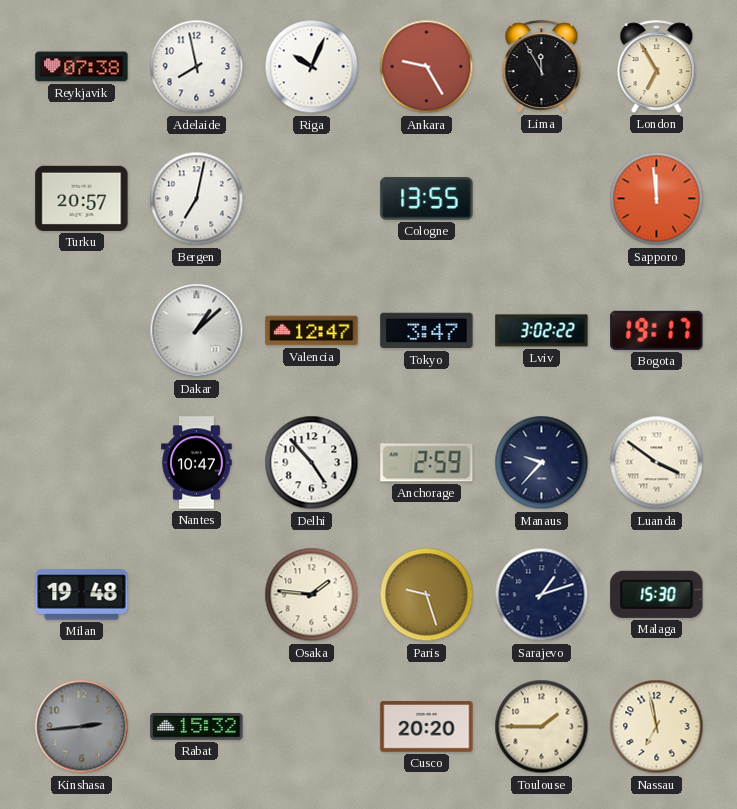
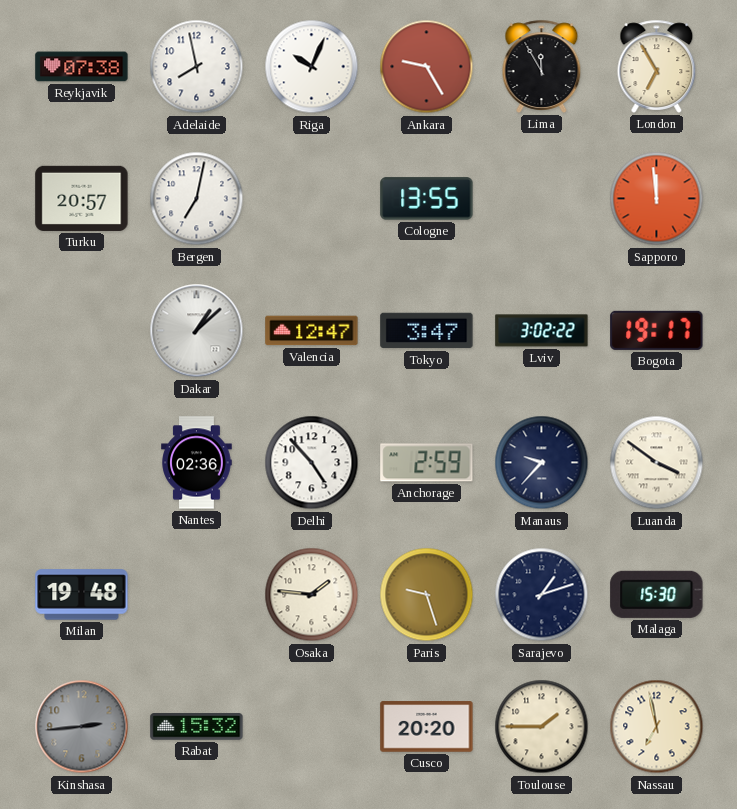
Nantes: 10:47 -> 02:36
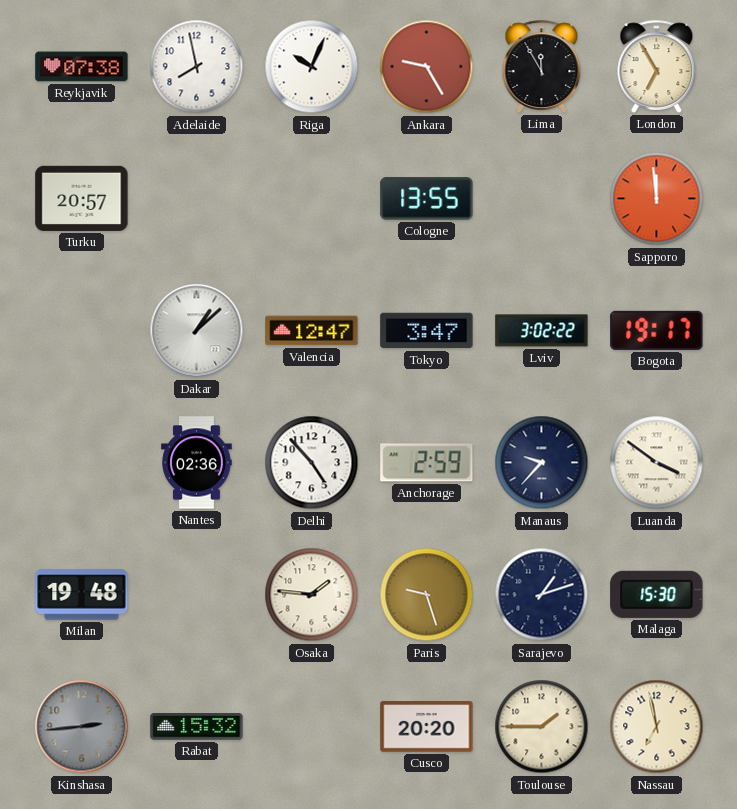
Bergen: 7:02 -> none
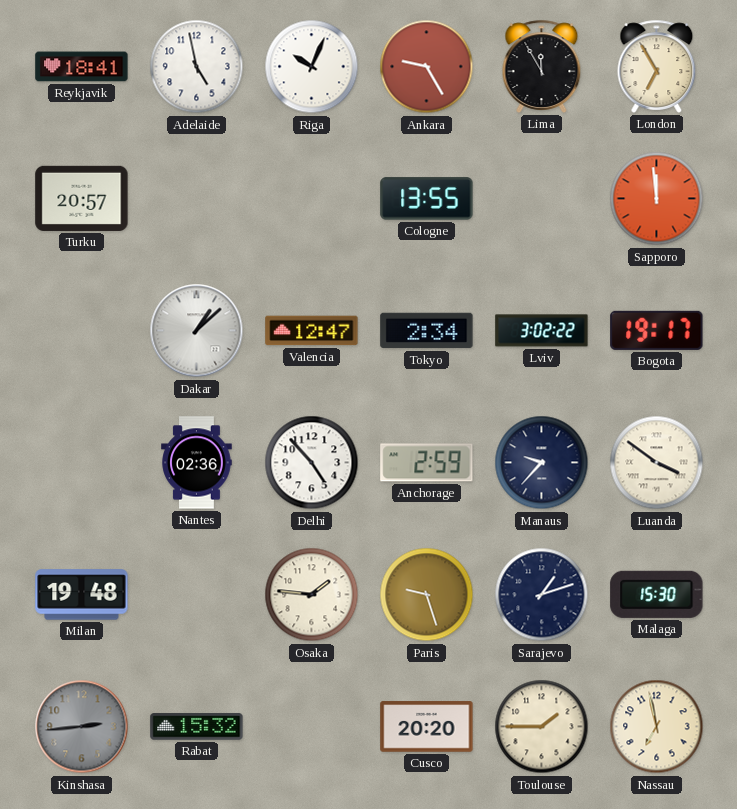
Reykjavik: 07:38 -> 18:41
Adelaide: 7:58 -> 4:58
Tokyo: 3:47 -> 2:34
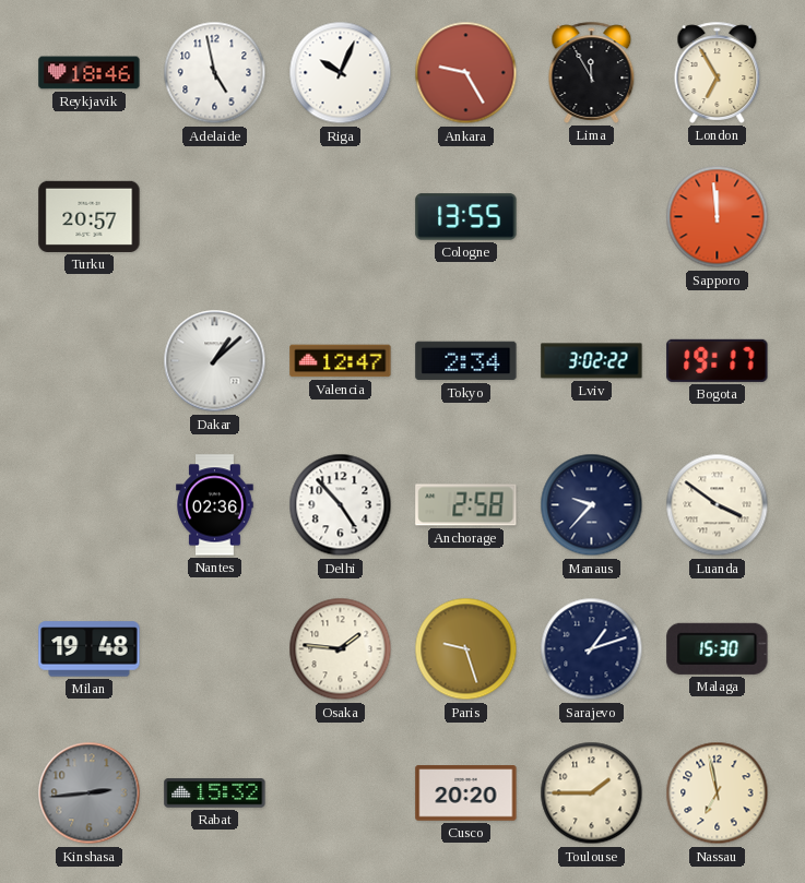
Reykjavik: 18:41 -> 18:46
Anchorage: 2:59 -> 2:58
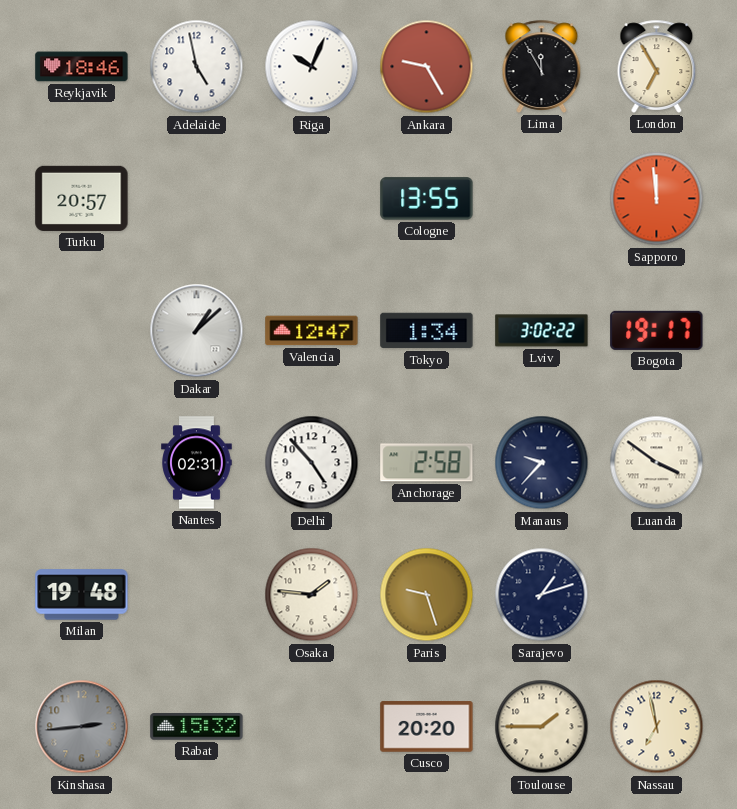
Tokyo: 2:34 -> 1:34
Nantes: 02:36 -> 02:31
Malaga: 15:30 -> none
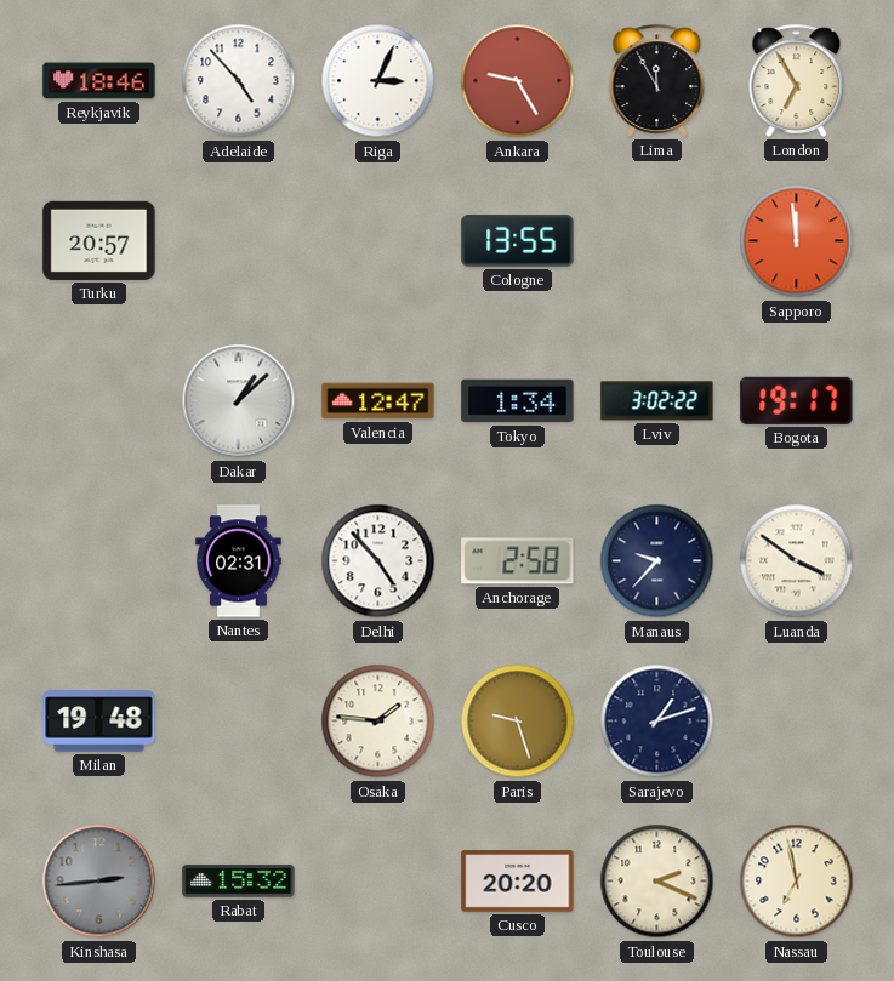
Adelaide: 4:58 -> 4:53
Riga: 10:04 -> 3:04
Toulouse: 1:45 -> 2:19
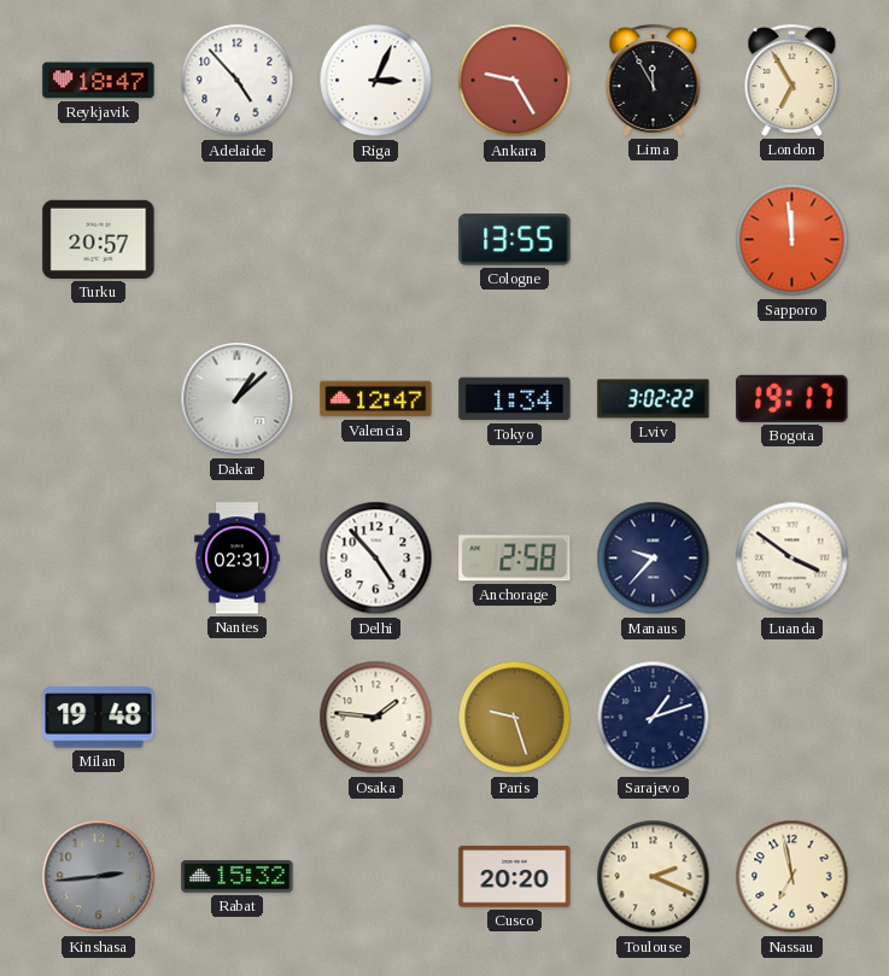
Reykjavik: 18:46 -> 18:47
